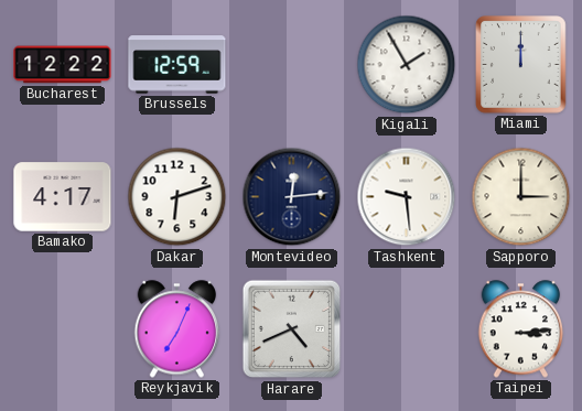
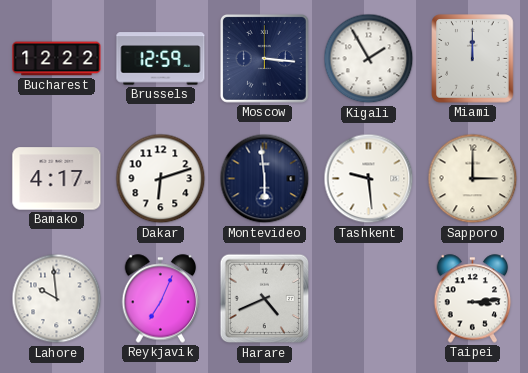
Moscow: none -> 3:16
Montevideo: 12:14 -> 5:59
Lahore: none -> 9:59
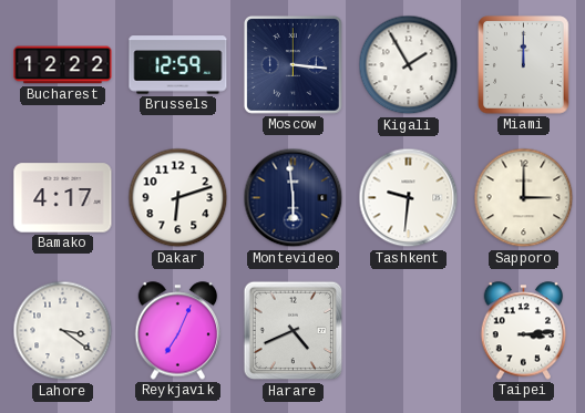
Tashkent: 9:29 -> 9:31
Lahore: 9:59 -> 3:21
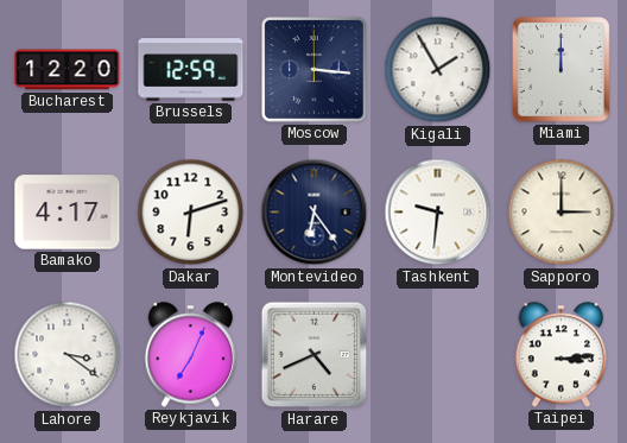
Bucharest: 12:22 -> 12:20
Montevideo: 5:59 -> 6:24
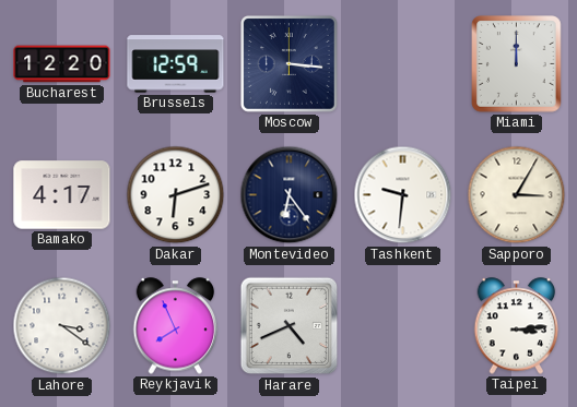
Kigali: 1:55 -> none
Sapporo: 3:00 -> 3:05
Reykjavik: 7:04 -> 7:56
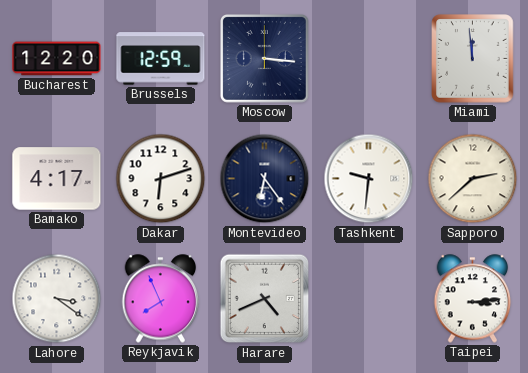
Miami: 12:00 -> 11:59
Sapporo: 3:05 -> 2:38
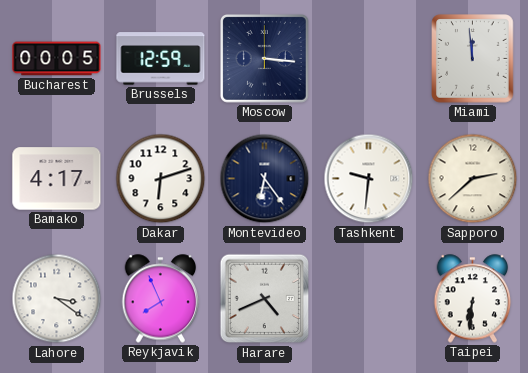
Bucharest: 12:20 -> 00:05
Taipei: 3:14 -> 6:31
